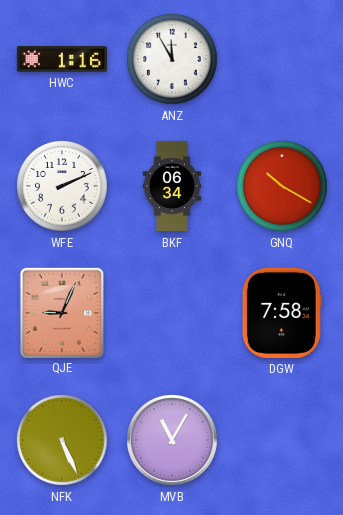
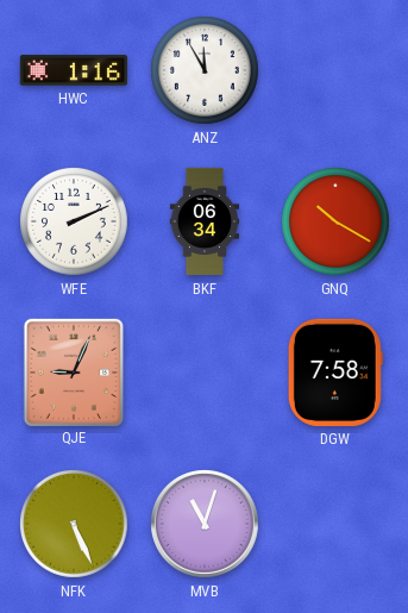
MVB: 11:05 -> 11:03
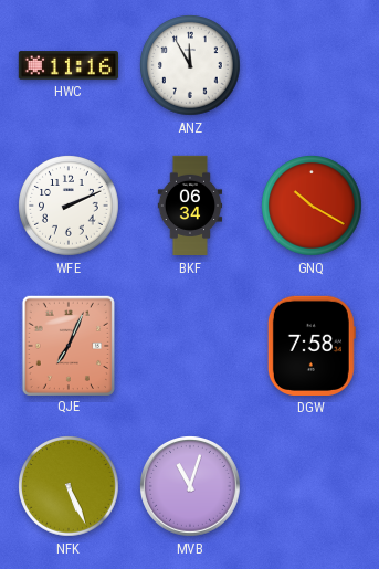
HWC: 1:16 -> 11:16
QJE: 9:04 -> 7:04
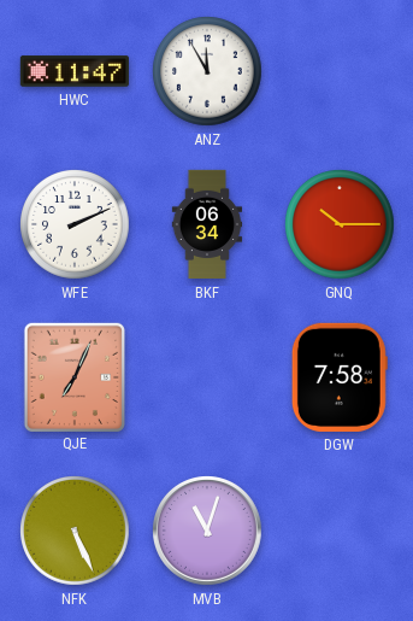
HWC: 11:16 -> 11:47
GNQ: 10:20 -> 10:15
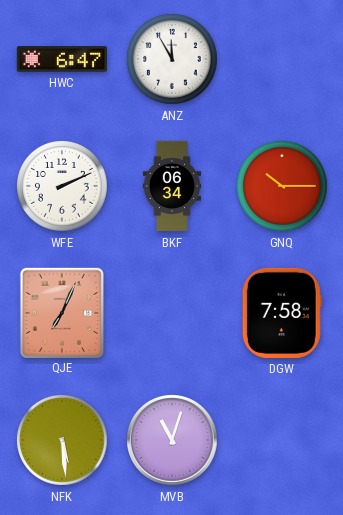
HWC: 11:47 -> 6:47
NFK: 5:26 -> 5:29
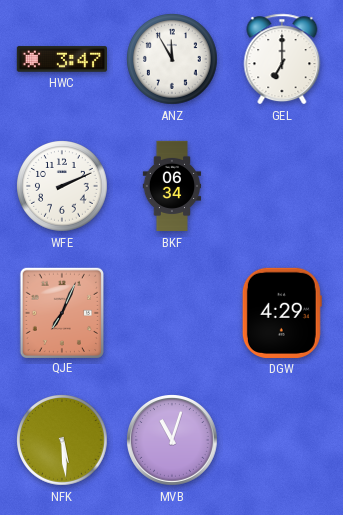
HWC: 6:47 -> 3:47
GEL: none -> 7:00
GNQ: 10:15 -> none
DGW: 7:58 -> 4:29
